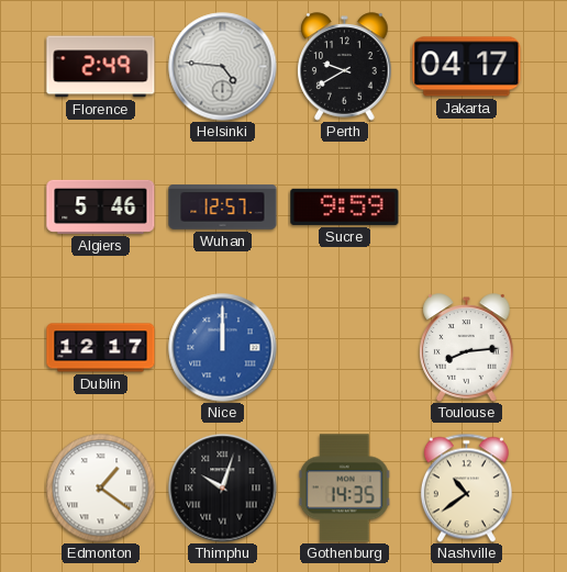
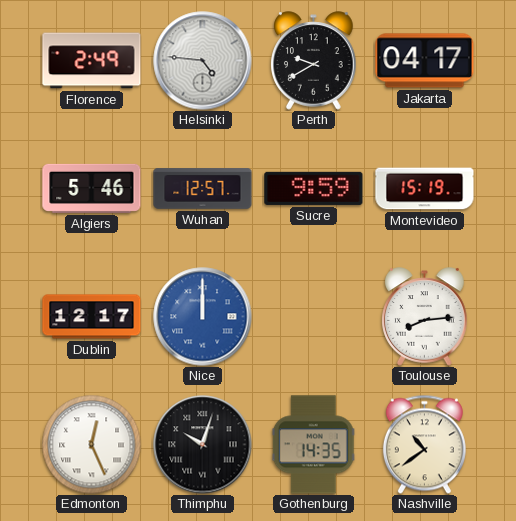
Montevideo: none -> 15:19
Edmonton: 1:21 -> 12:26
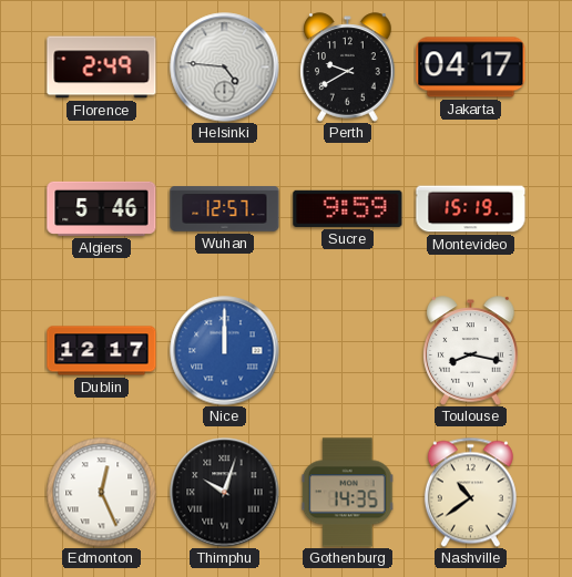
Toulouse: 8:14 -> 8:17
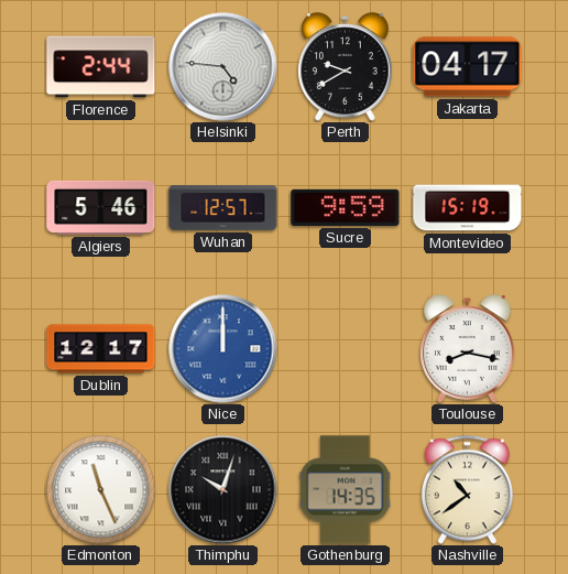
Florence: 2:49 -> 2:44
Edmonton: 12:26 -> 11:26
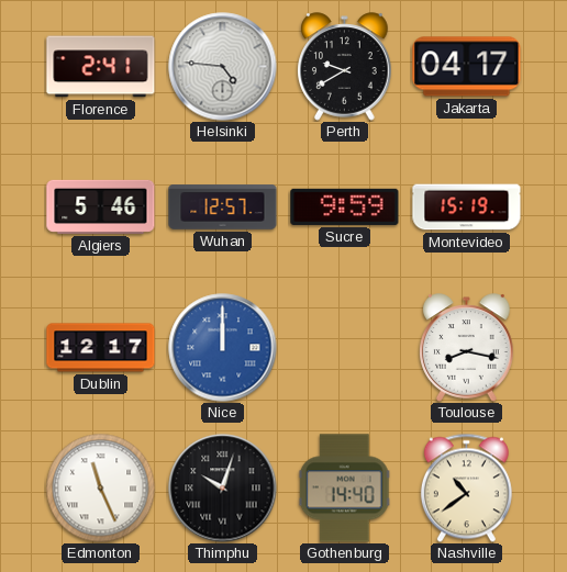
Florence: 2:44 -> 2:41
Gothenburg: 14:35 -> 14:40
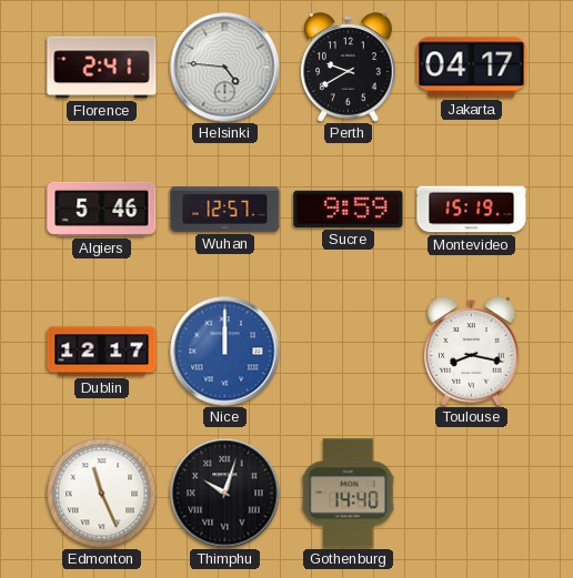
Nashville: 10:39 -> none
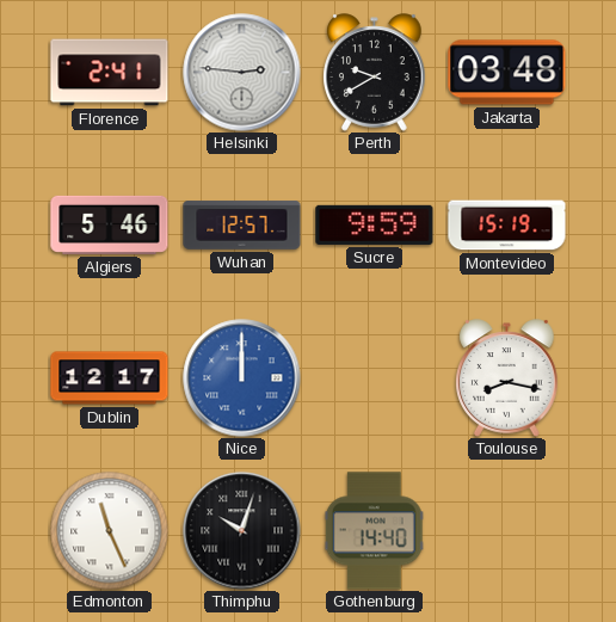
Helsinki: 4:46 -> 2:46
Jakarta: 04:17 -> 03:48
